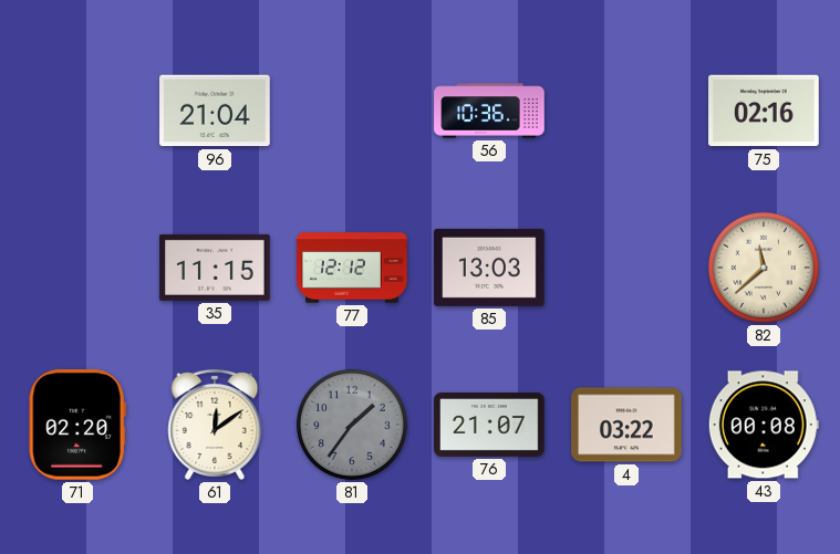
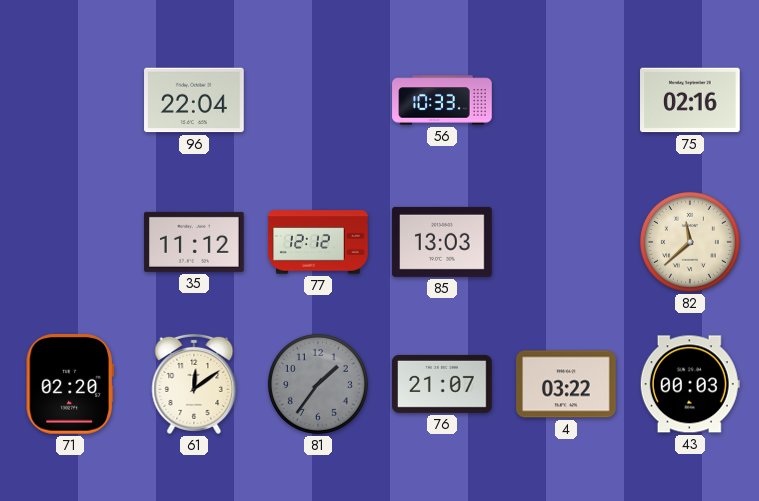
96: 21:04 -> 22:04
56: 10:36 -> 10:33
35: 11:15 -> 11:12
43: 00:08 -> 00:03
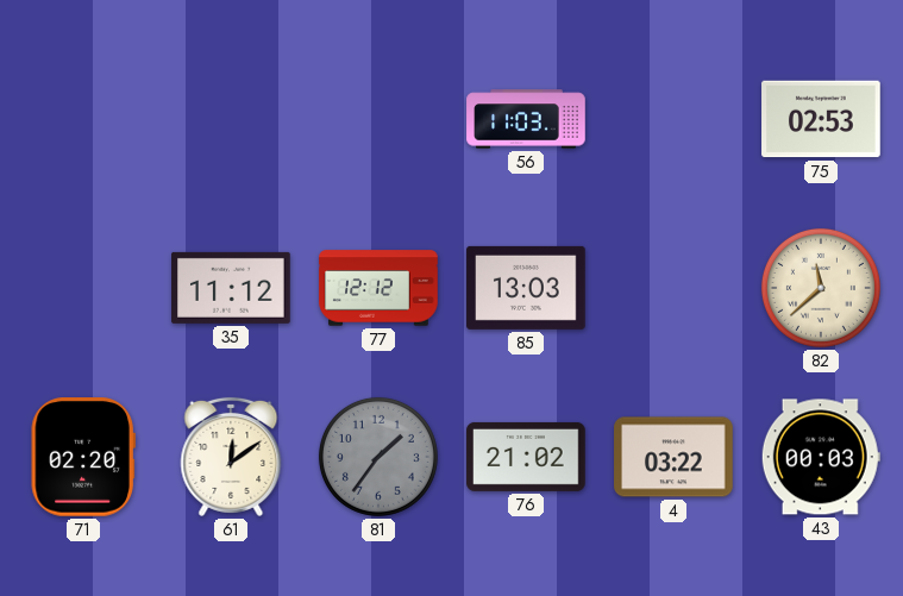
96: 22:04 -> none
56: 10:33 -> 11:03
75: 02:16 -> 02:53
76: 21:07 -> 21:02
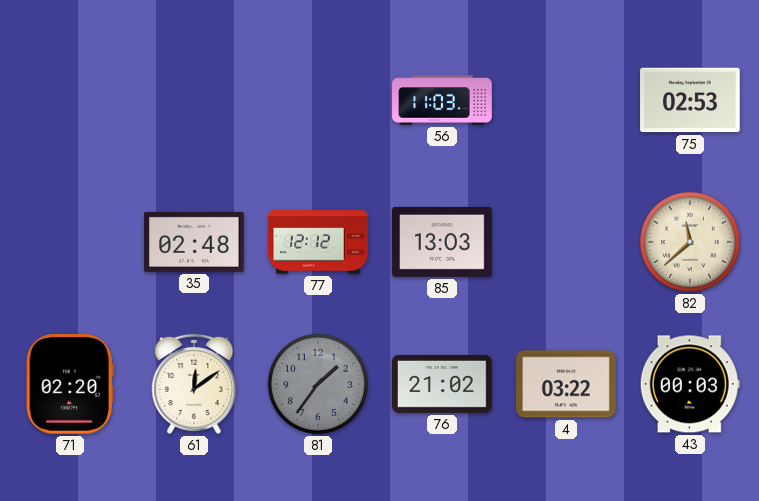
35: 11:12 -> 02:48
